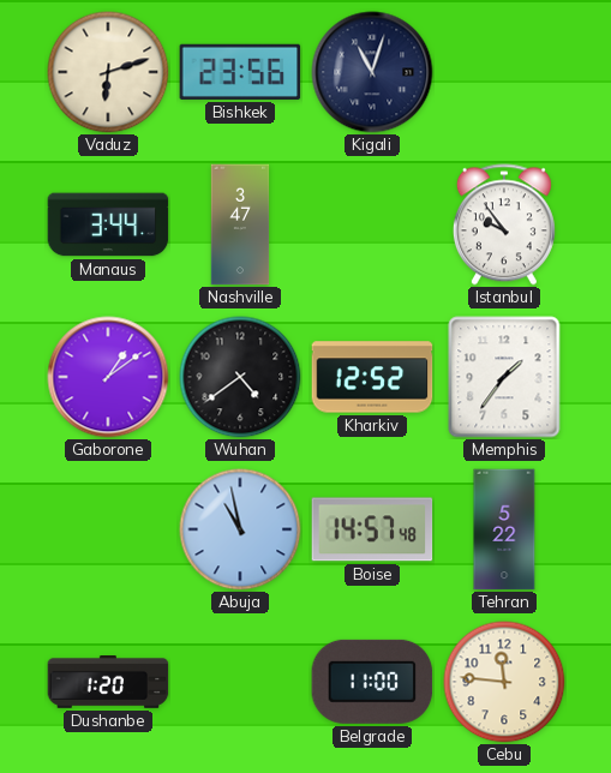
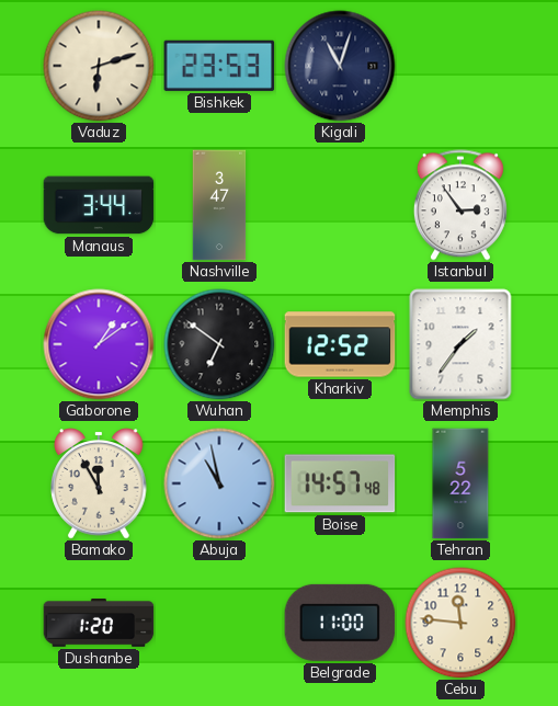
Bishkek: 23:56 -> 23:53
Istanbul: 9:54 -> 2:54
Wuhan: 4:39 -> 6:51
Bamako: none -> 11:55
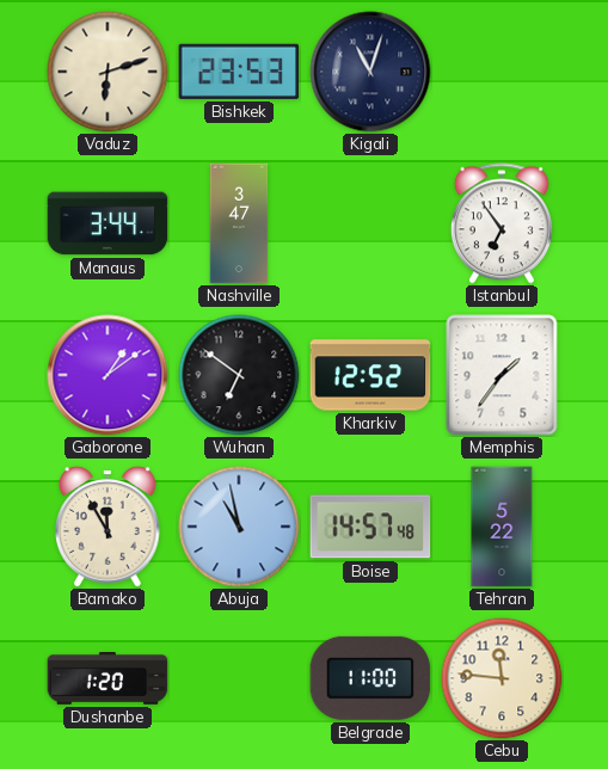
Istanbul: 2:54 -> 6:54
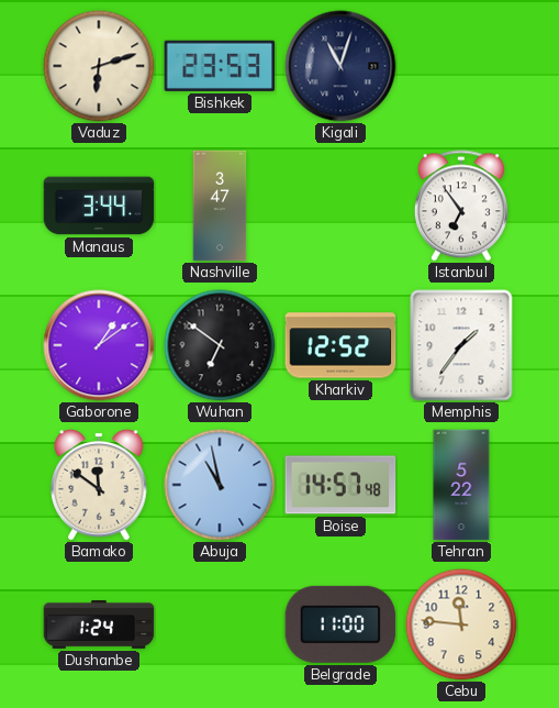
Bamako: 11:55 -> 11:51
Dushanbe: 1:20 -> 1:24
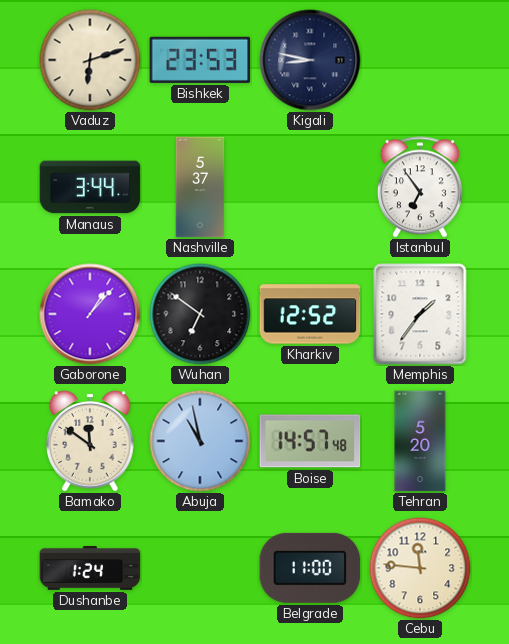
Kigali: 11:03 -> 8:47
Nashville: 3:47 -> 5:37
Gaborone: 1:09 -> 1:07
Tehran: 5:22 -> 5:20
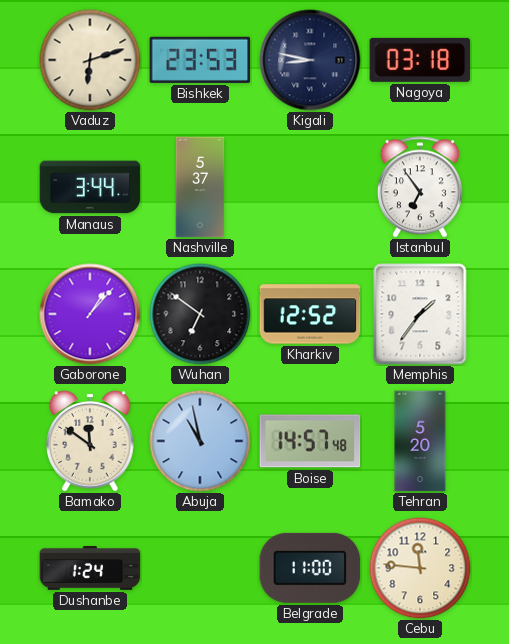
Nagoya: none -> 03:18
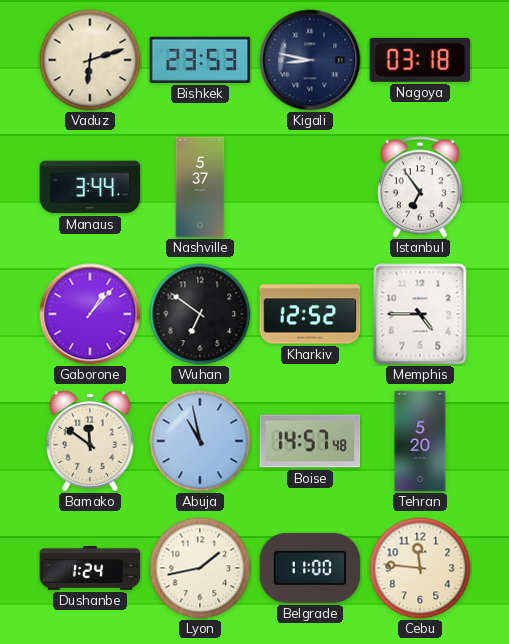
Memphis: 1:36 -> 4:45
Lyon: none -> 1:43
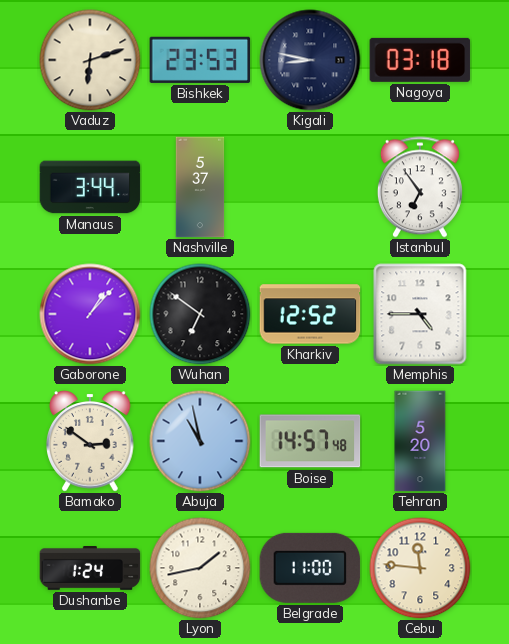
Bamako: 11:51 -> 2:51
